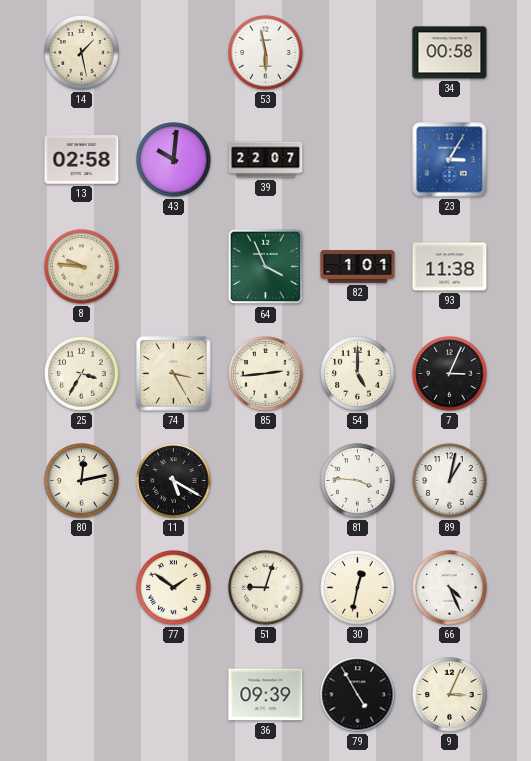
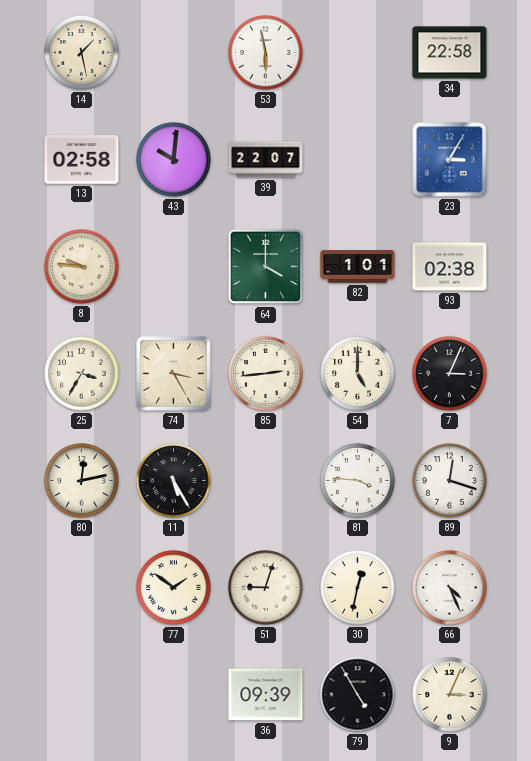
34: 00:58 -> 22:58
64: 3:56 -> 4:00
93: 11:38 -> 02:38
11: 5:20 -> 5:25
89: 1:02 -> 12:18
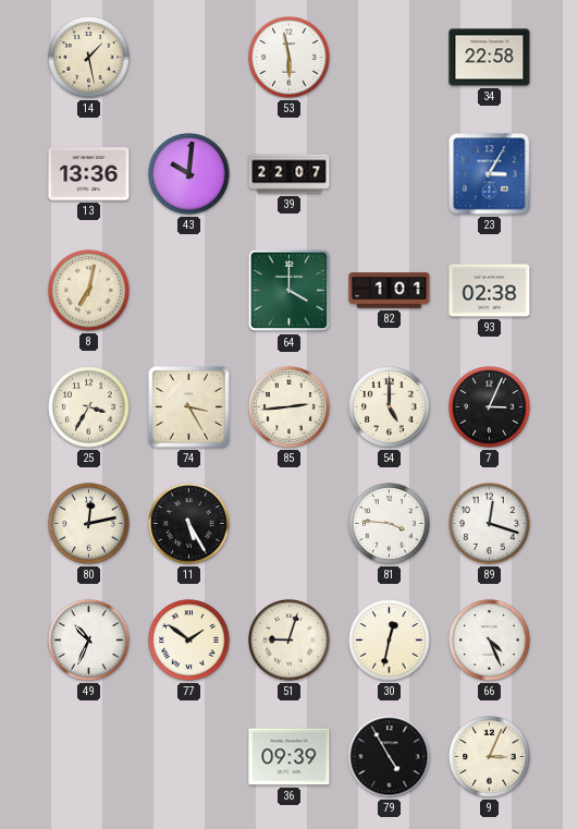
13: 02:58 -> 13:36
8: 9:46 -> 7:02
49: none -> 10:34
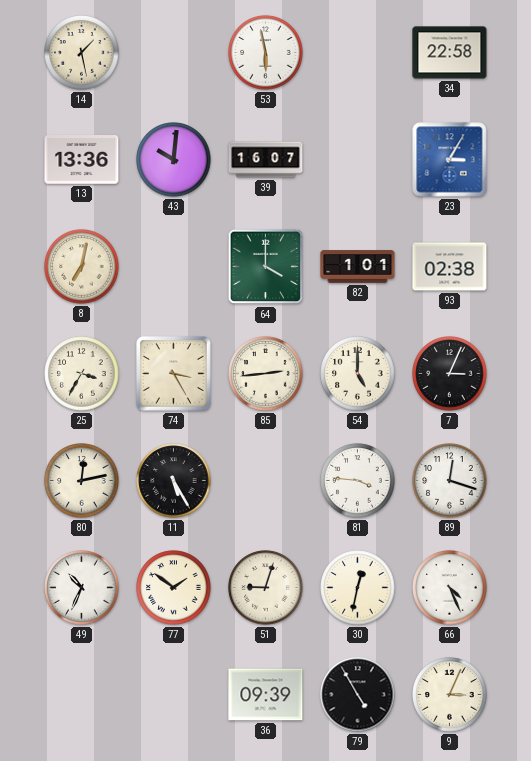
39: 22:07 -> 16:07
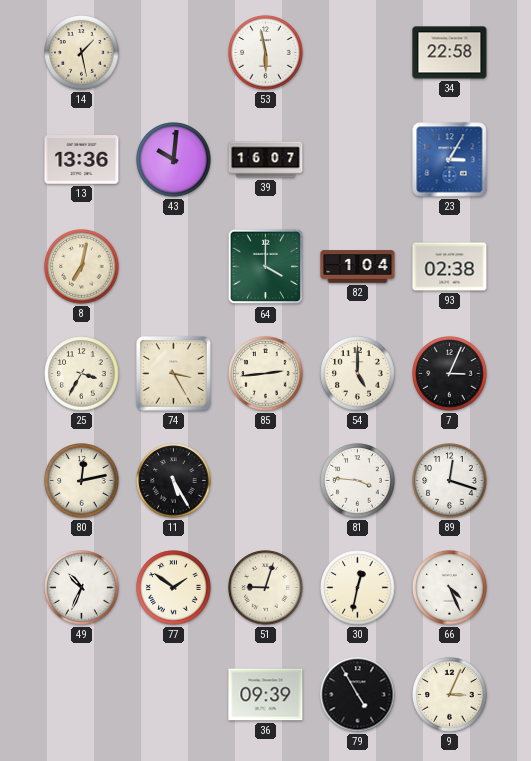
82: 1:01 -> 1:04
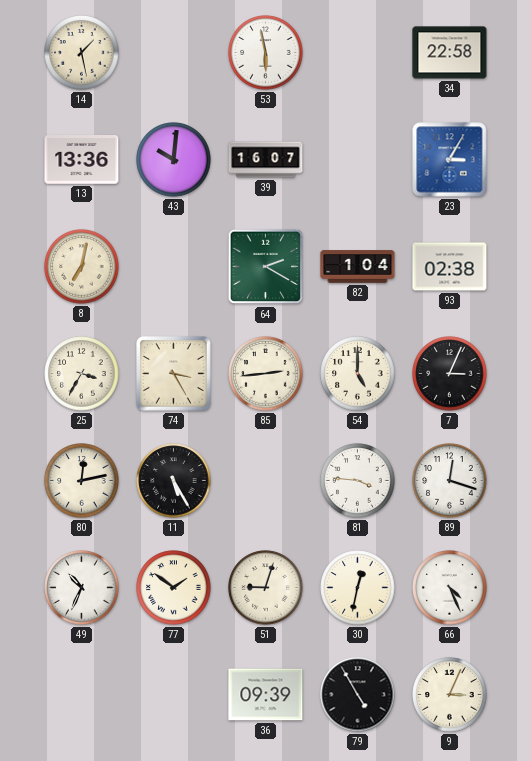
64: 4:00 -> 2:20
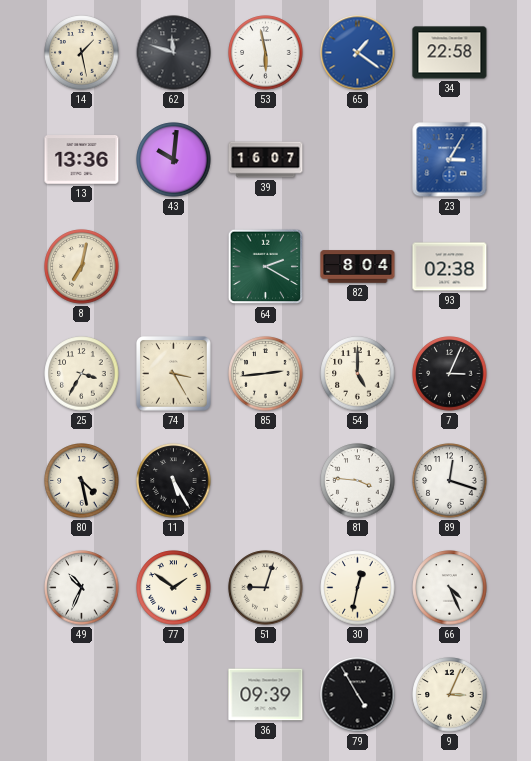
62: none -> 11:48
65: none -> 1:21
82: 1:04 -> 8:04
80: 12:13 -> 4:28
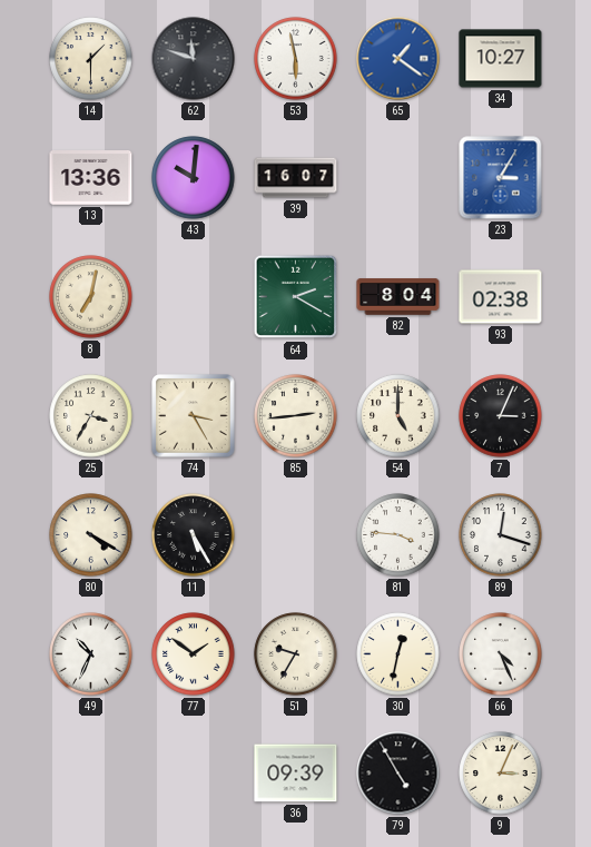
14: 1:28 -> 1:30
34: 22:58 -> 10:27
80: 4:28 -> 4:20
51: 9:03 -> 9:35
